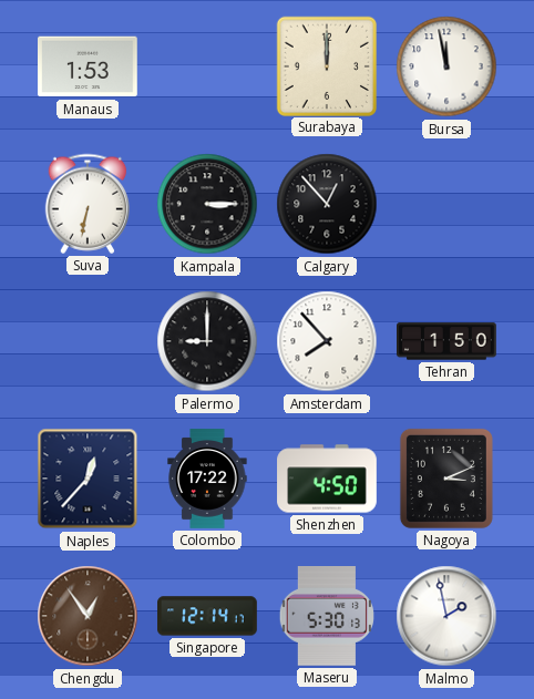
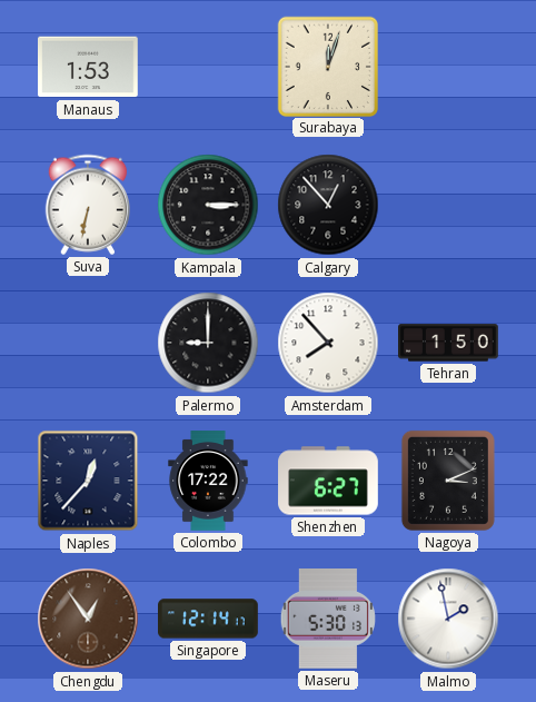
Surabaya: 12:00 -> 12:03
Bursa: 11:58 -> none
Shenzhen: 4:50 -> 6:27
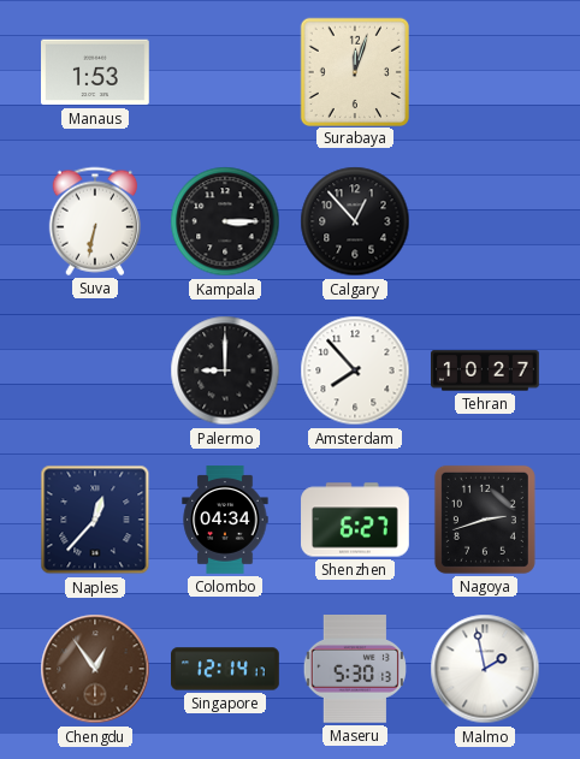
Tehran: 1:50 -> 10:27
Colombo: 17:22 -> 04:34
Nagoya: 3:11 -> 2:42
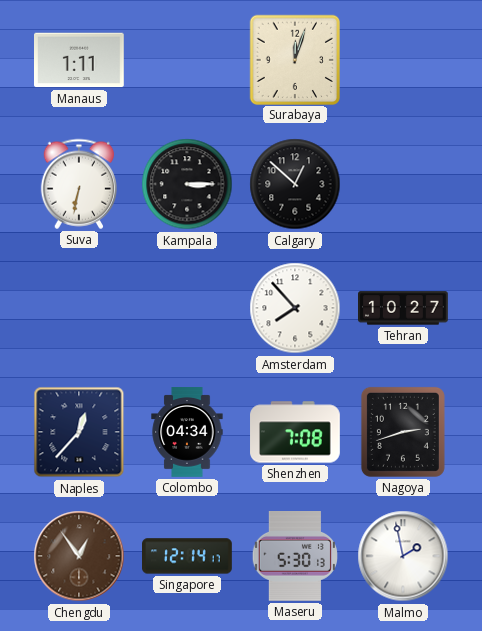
Manaus: 1:53 -> 1:11
Calgary: 12:53 -> 12:52
Palermo: 9:00 -> none
Shenzhen: 6:27 -> 7:08
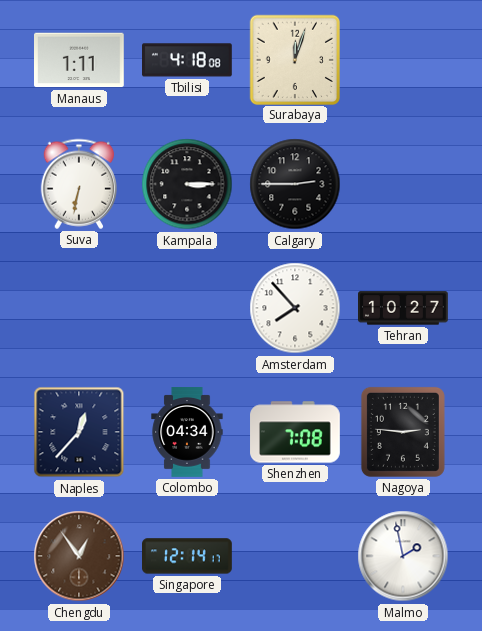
Tbilisi: none -> 4:18
Calgary: 12:52 -> 2:45
Nagoya: 2:42 -> 2:46
Maseru: 5:30 -> none
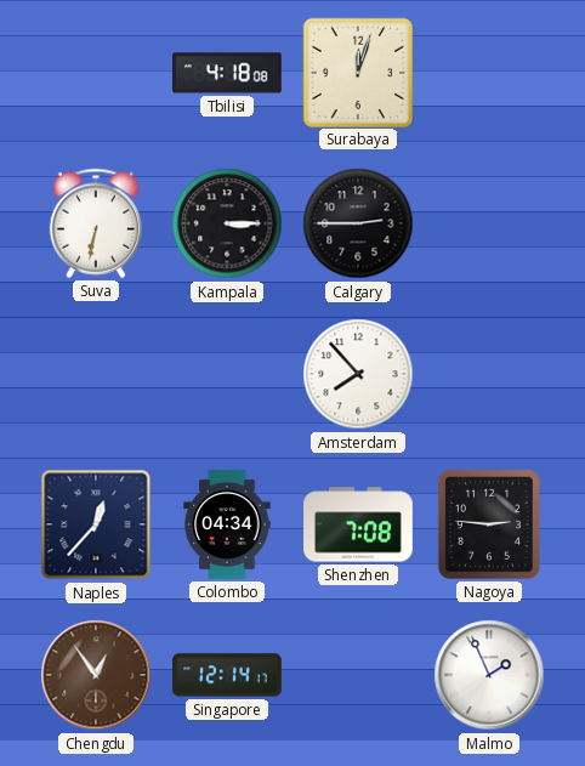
Manaus: 1:11 -> none
Tehran: 10:27 -> none
Malmo: 1:58 -> 1:56
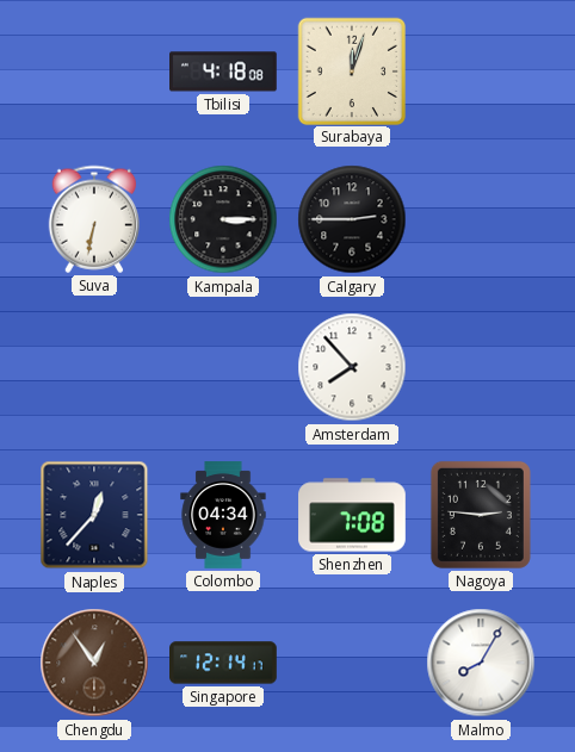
Malmo: 1:56 -> 8:05
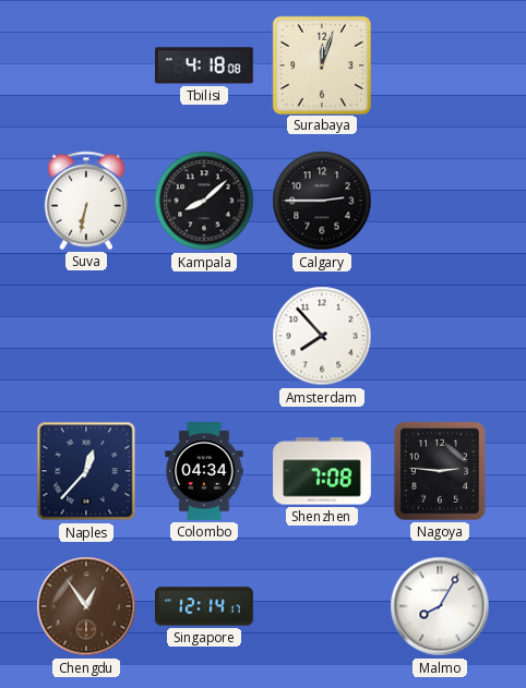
Kampala: 3:15 -> 8:08
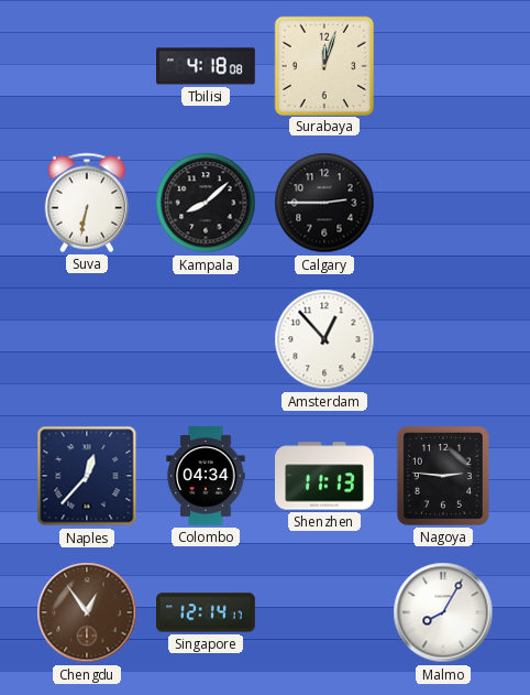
Amsterdam: 7:53 -> 12:53
Shenzhen: 7:08 -> 11:13
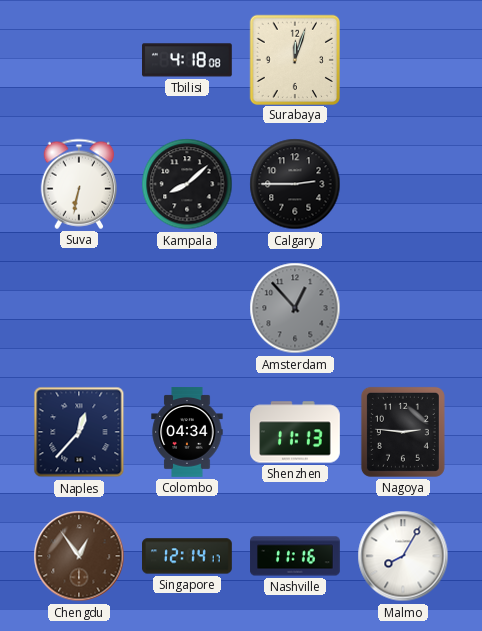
Amsterdam dial: white -> grey
Nashville: none -> 11:16
